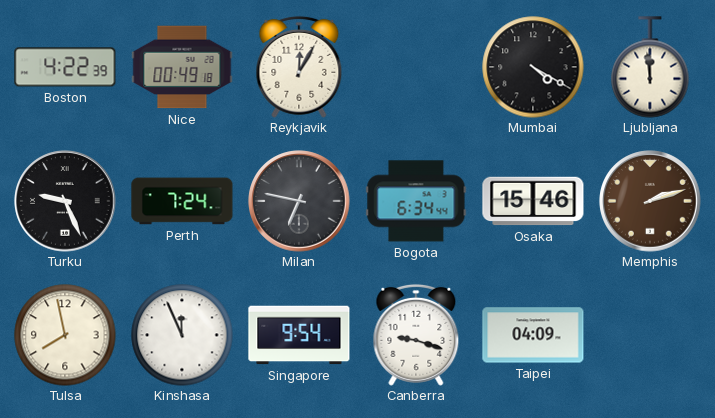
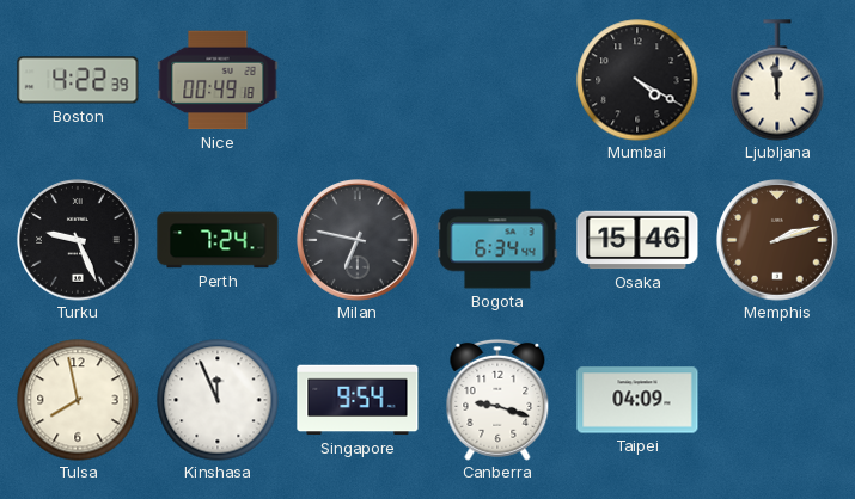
Reykjavik: 12:05 -> none
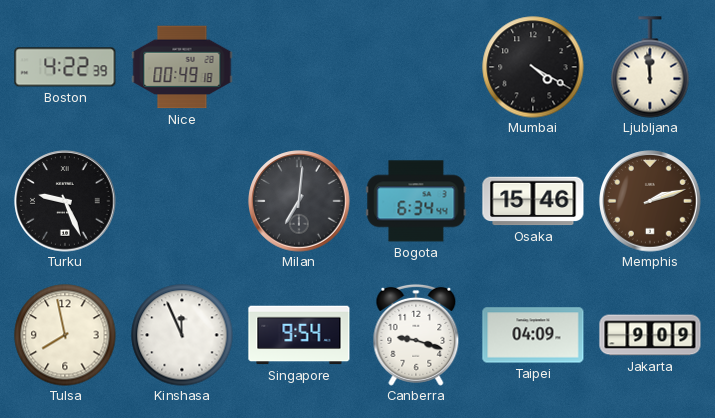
Perth: 7:24 -> none
Milan: 6:47 -> 7:01
Jakarta: none -> 9:09
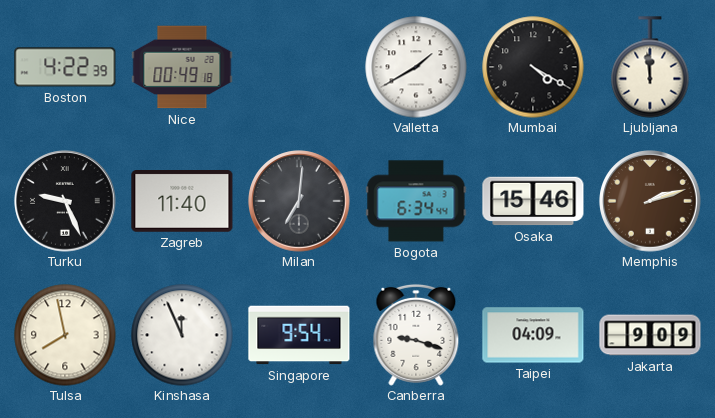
Valletta: none -> 1:40
Zagreb: none -> 11:40
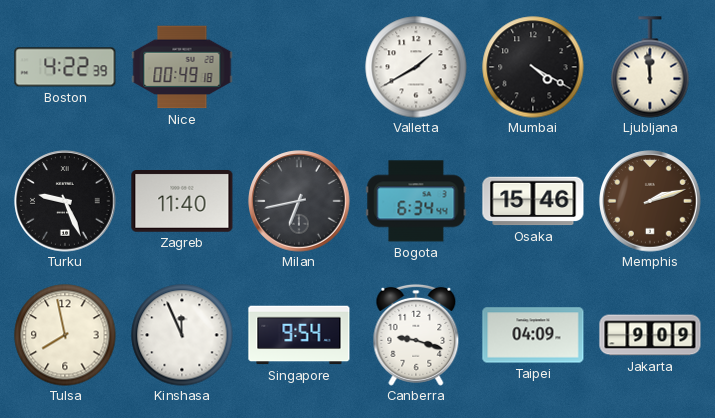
Milan: 7:01 -> 6:43
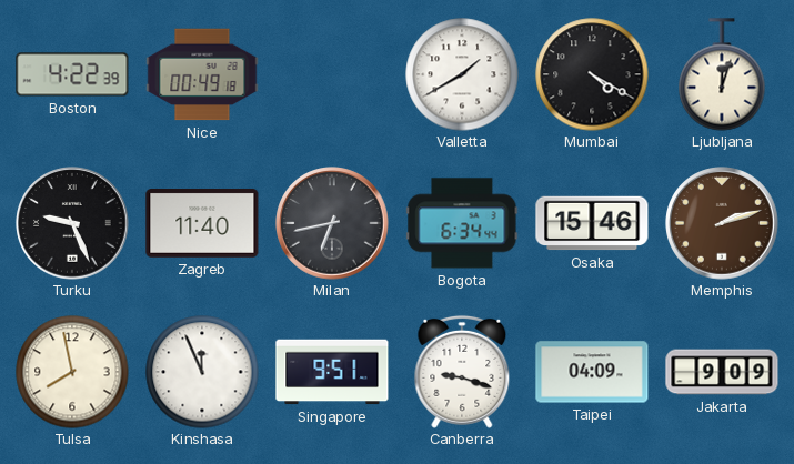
Ljubljana: 11:59 -> 12:03
Singapore: 9:54 -> 9:51
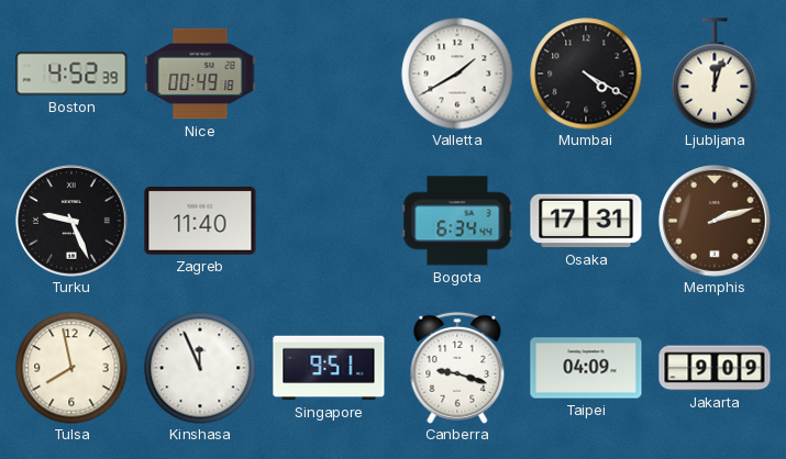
Boston: 4:22 -> 4:52
Milan: 6:43 -> none
Osaka: 15:46 -> 17:31
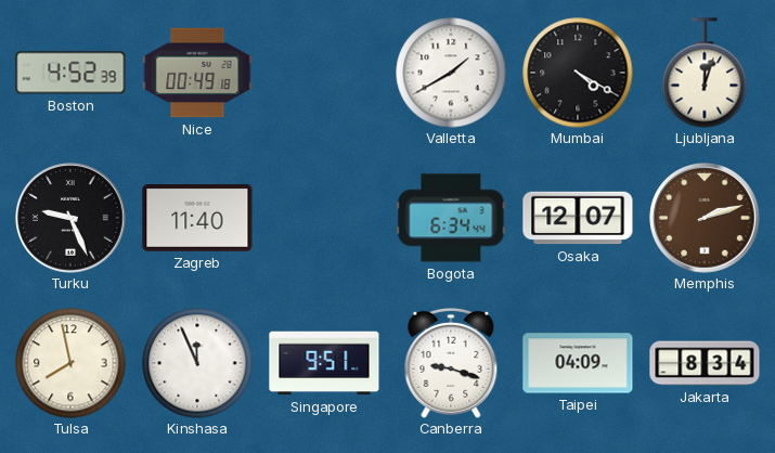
Osaka: 17:31 -> 12:07
Jakarta: 9:09 -> 8:34
